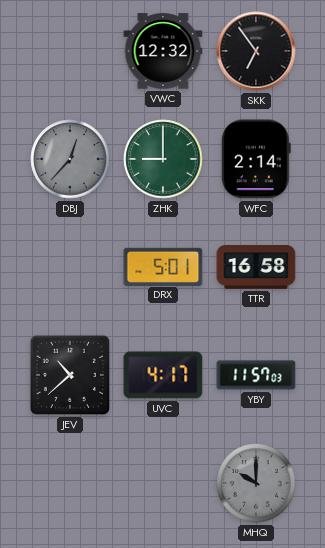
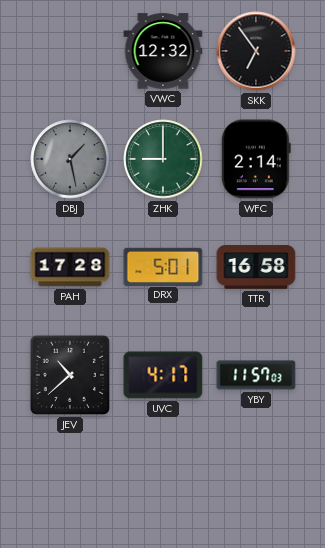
DBJ: 12:37 -> 1:28
PAH: none -> 17:28
MHQ: 10:00 -> none
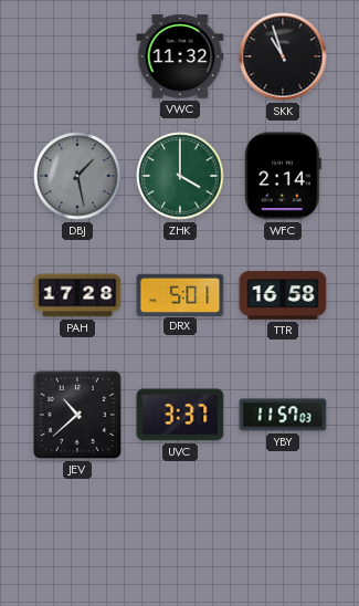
VWC: 12:32 -> 11:32
SKK: 6:54 -> 10:57
ZHK: 9:00 -> 4:00
UVC: 4:17 -> 3:37
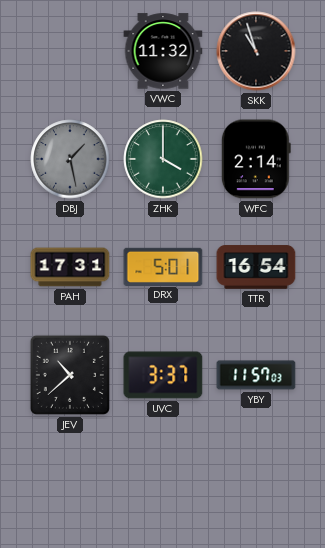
PAH: 17:28 -> 17:31
TTR: 16:58 -> 16:54
